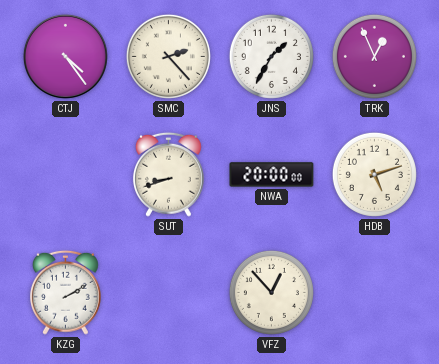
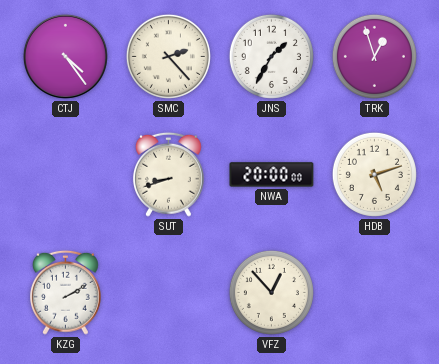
TRK: 12:56 -> 12:57
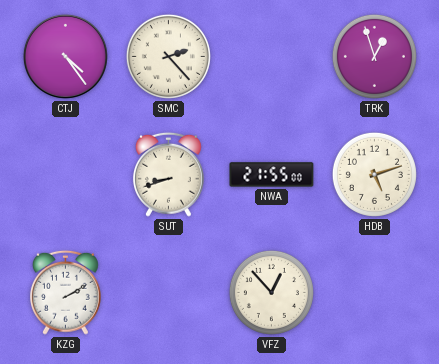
JNS: 1:35 -> none
NWA: 20:00 -> 21:55
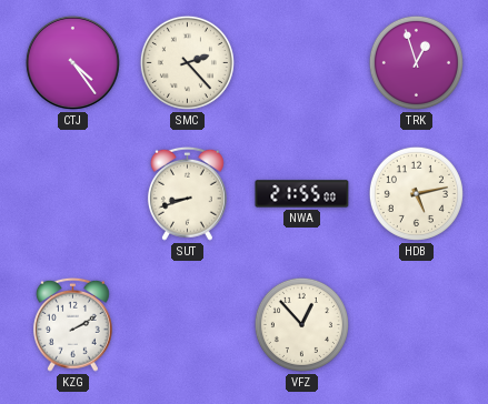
HDB: 5:12 -> 5:13
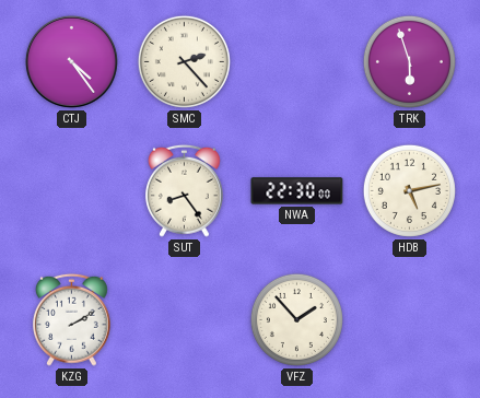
TRK: 12:57 -> 5:57
SUT: 8:42 -> 8:24
NWA: 21:55 -> 22:30
VFZ: 12:53 -> 1:53
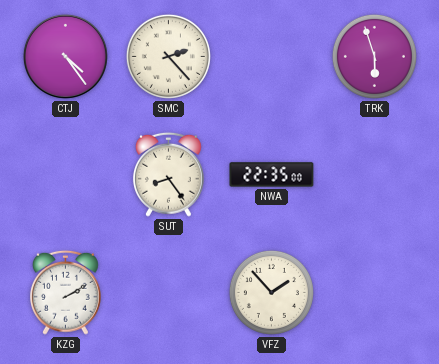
NWA: 22:30 -> 22:35
HDB: 5:13 -> none
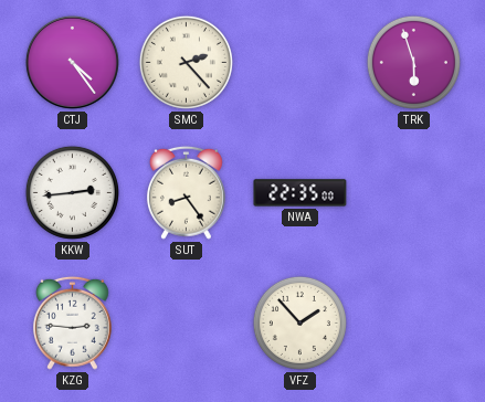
KKW: none -> 2:44
KZG: 2:10 -> 2:46
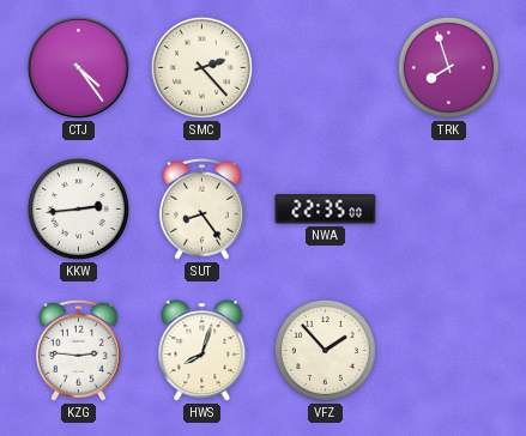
TRK: 5:57 -> 7:57
HWS: none -> 8:03
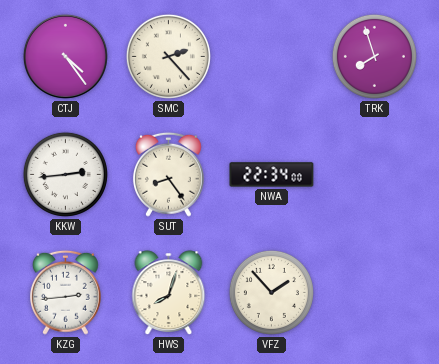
NWA: 22:35 -> 22:34
KZG: 2:46 -> 2:44
